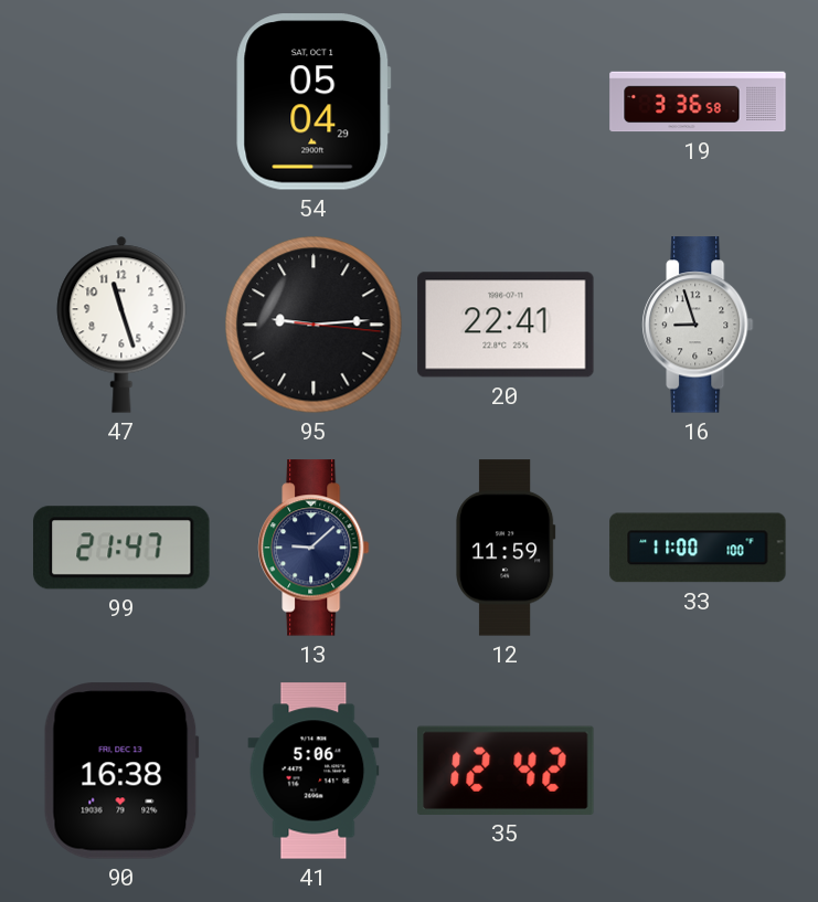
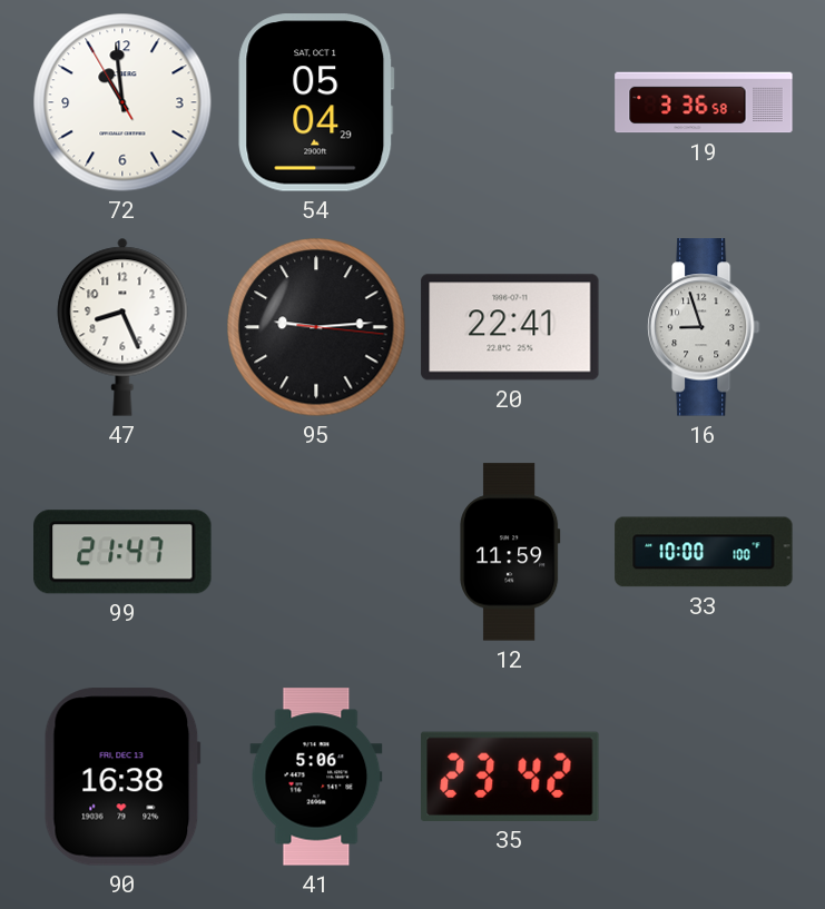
72: none -> 10:58
47: 11:27 -> 8:26
13: 9:08 -> none
33: 11:00 -> 10:00
35: 12:42 -> 23:42
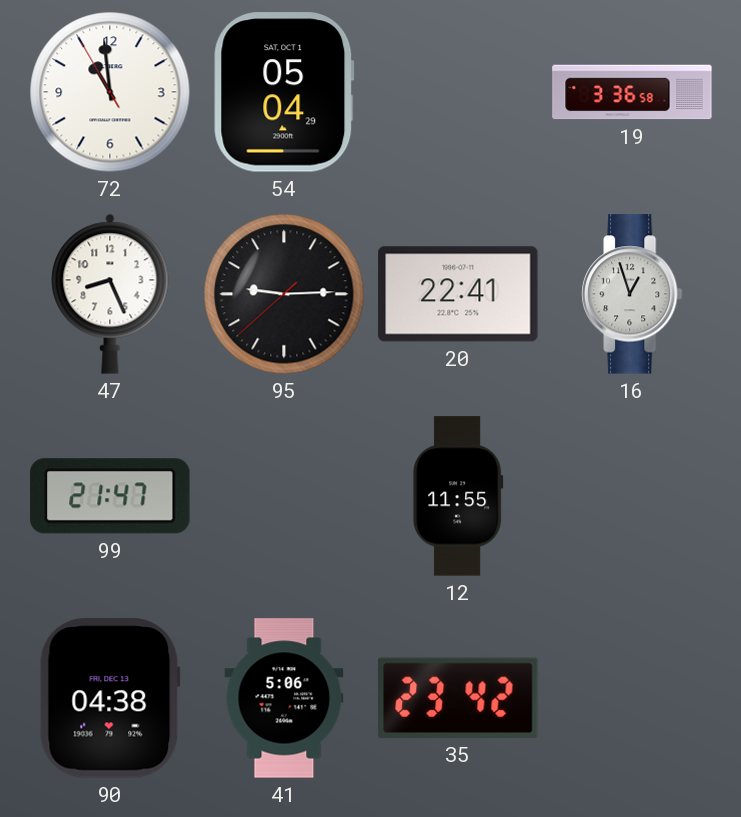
95: 9:14:16 -> 9:14:38
16: 8:57 -> 12:57
12: 11:59 -> 11:55
33: 10:00 -> none
90: 16:38 -> 04:38
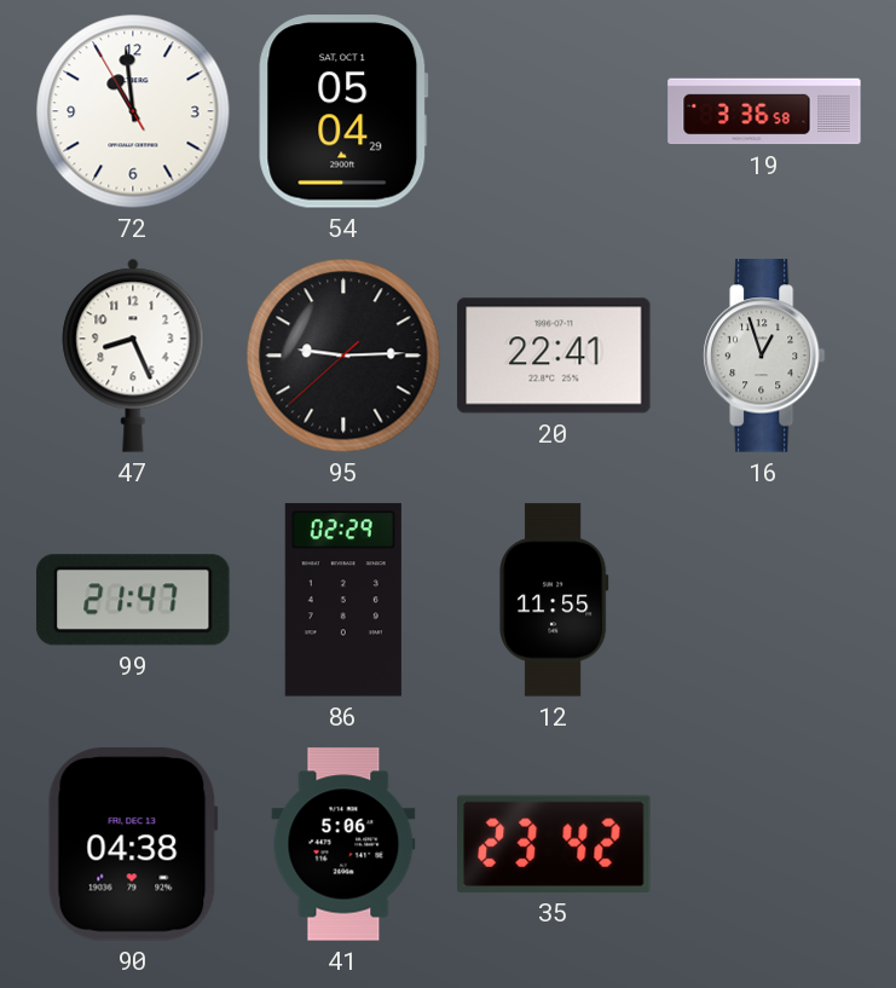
86: none -> 02:29
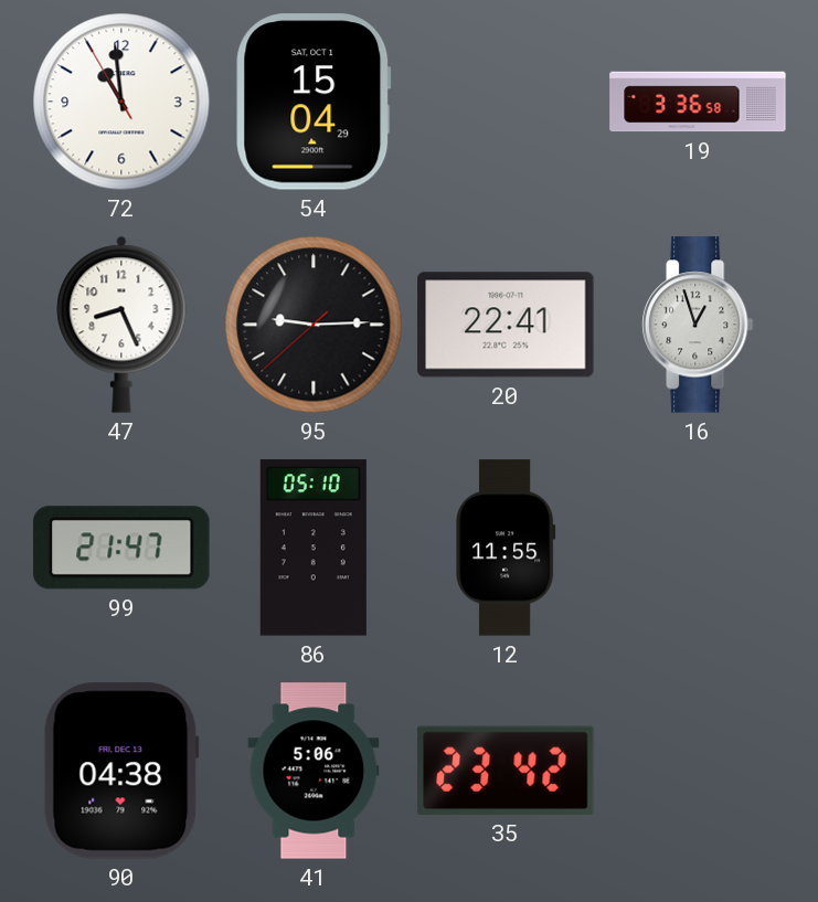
54: 05:04 -> 15:04
86: 02:29 -> 05:10
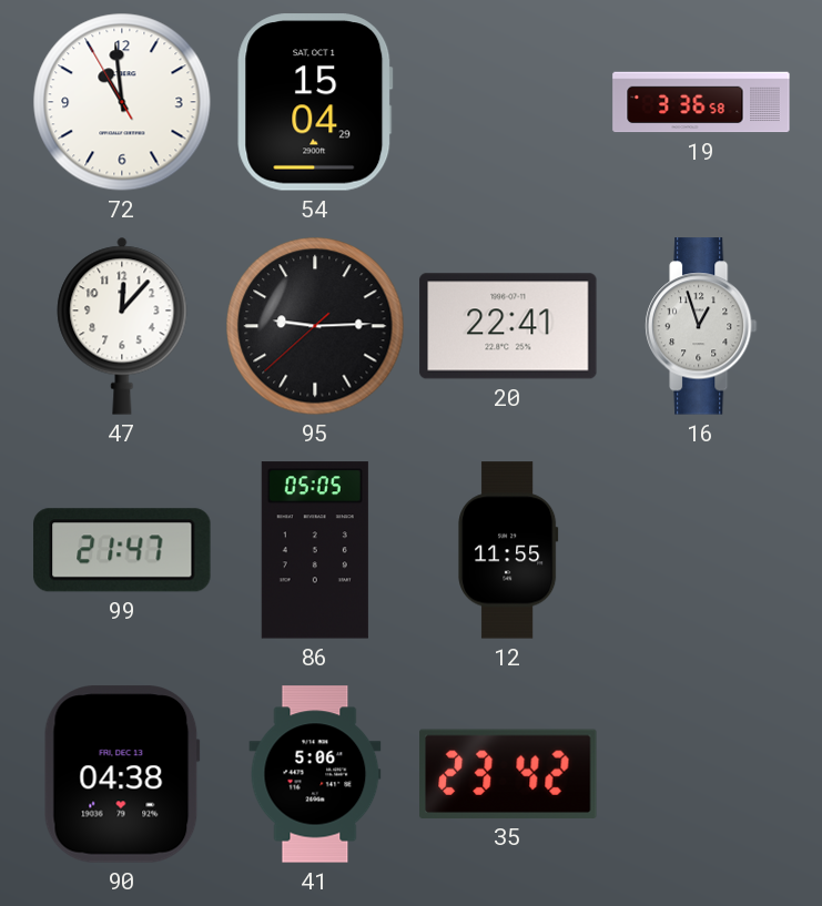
47: 8:26 -> 12:07
86: 05:10 -> 05:05
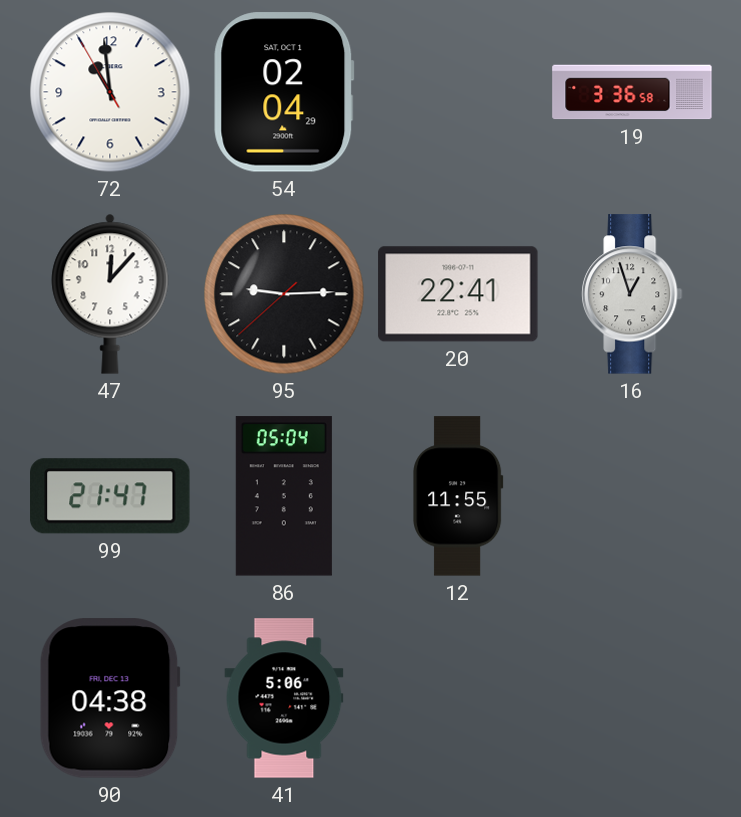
54: 15:04 -> 02:04
86: 05:05 -> 05:04
35: 23:42 -> none
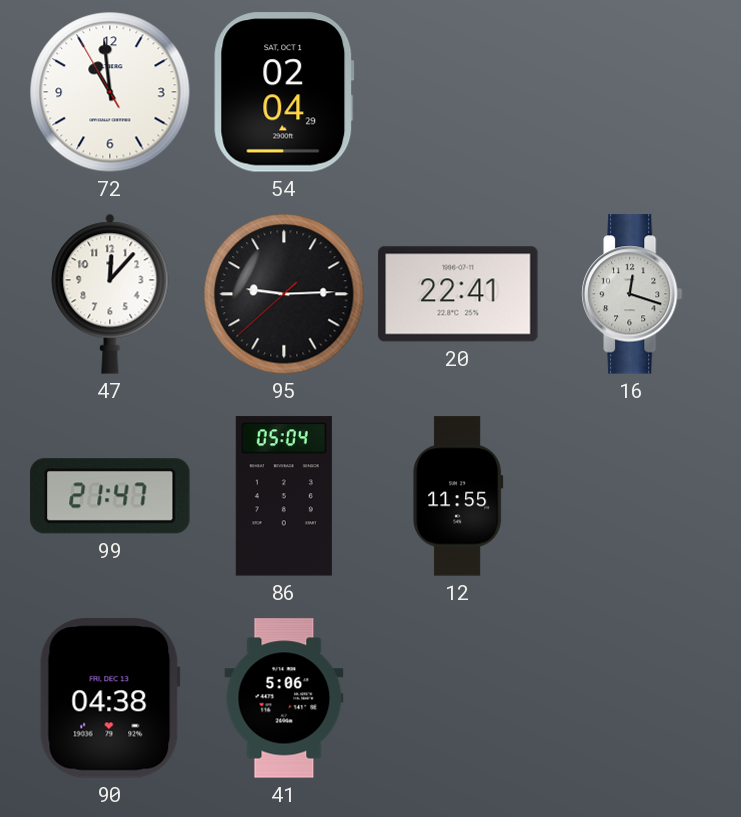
19: 3:36 -> none
16: 12:57 -> 12:18
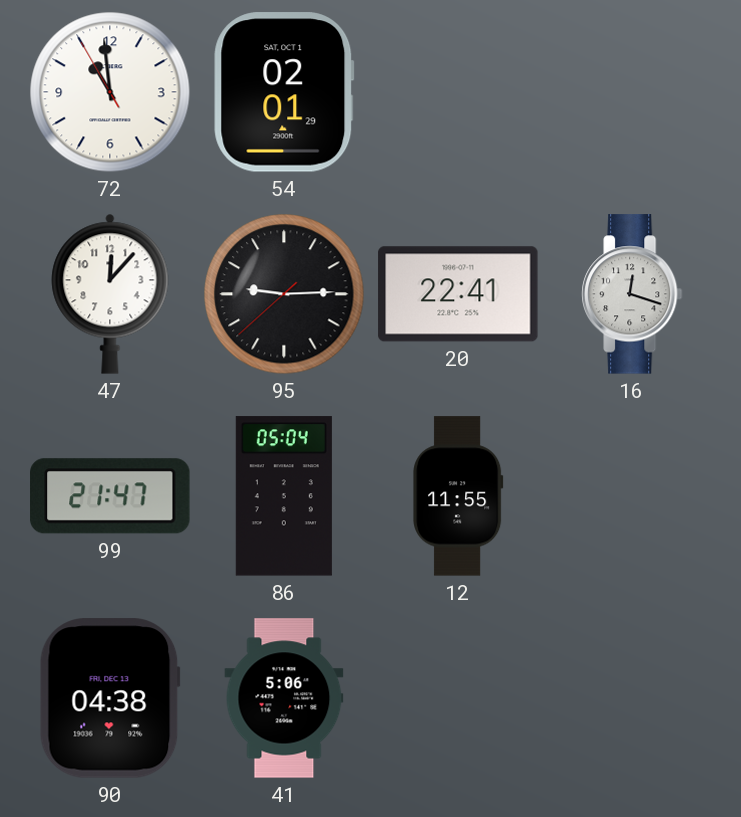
54: 02:04 -> 02:01
